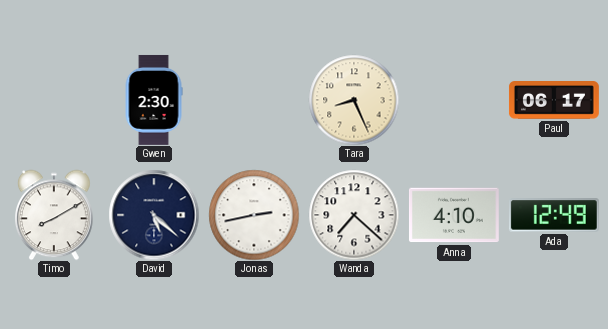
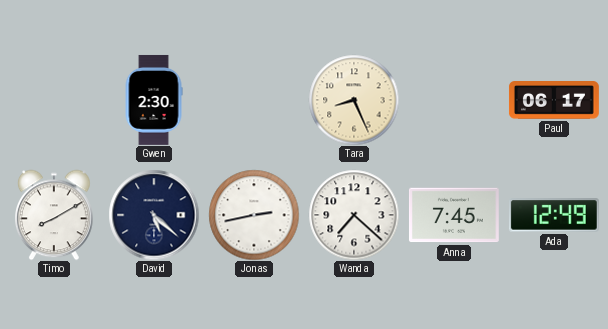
Anna: 4:10 -> 7:45
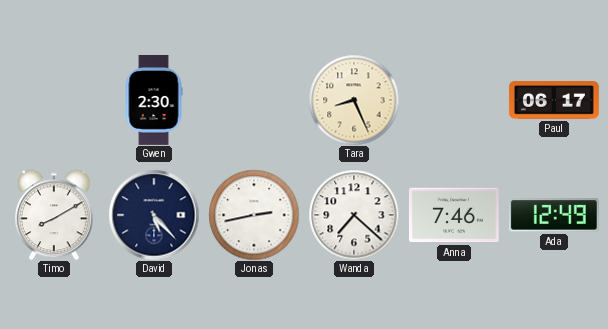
David: 5:22 -> 5:23
Anna: 7:45 -> 7:46
